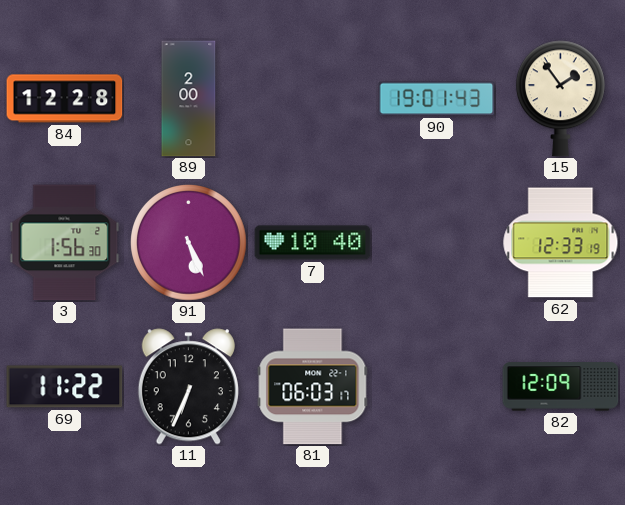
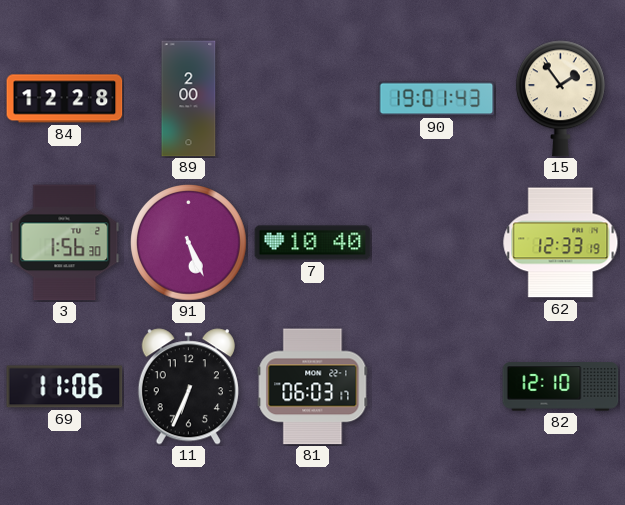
69: 11:22 -> 11:06
82: 12:09 -> 12:10
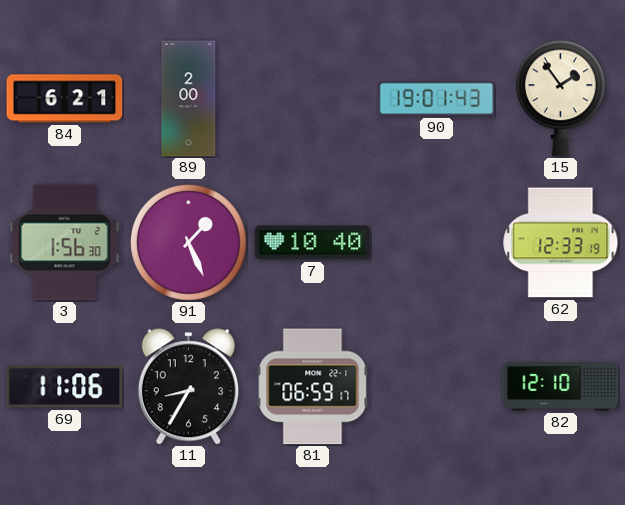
84: 12:28 -> 6:21
91: 5:26 -> 1:26
11: 6:34 -> 8:35
81: 06:03 -> 06:59
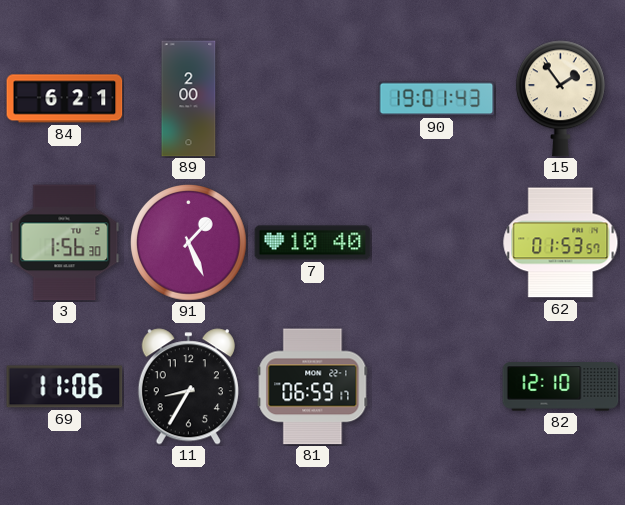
62: 12:33 -> 01:53
